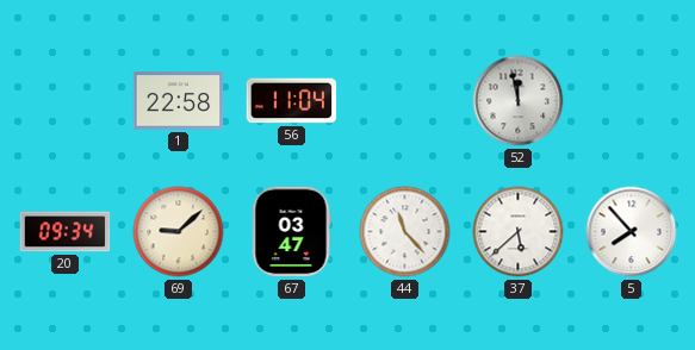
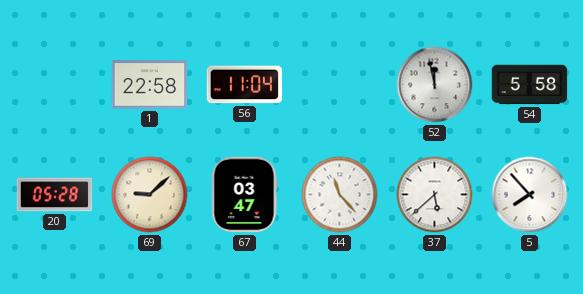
54: none -> 5:58
20: 09:34 -> 05:28
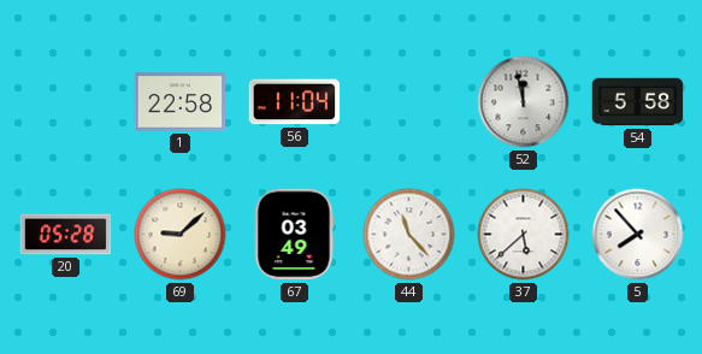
67: 03:47 -> 03:49
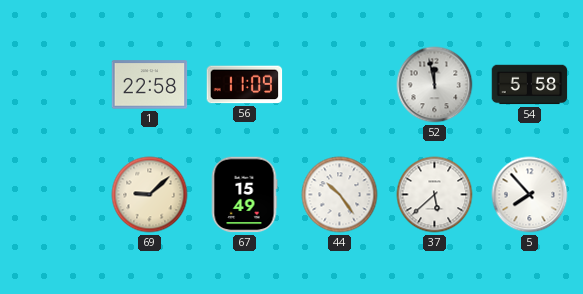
56: 11:04 -> 11:09
20: 05:28 -> none
67: 03:49 -> 15:49
44: 11:23 -> 10:24
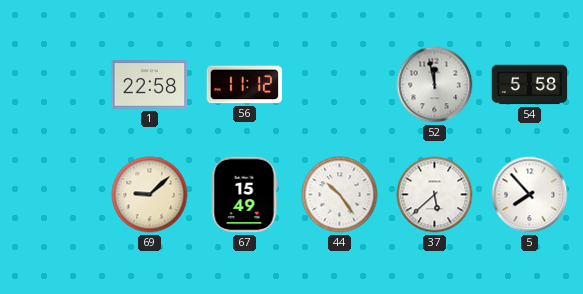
56: 11:09 -> 11:12
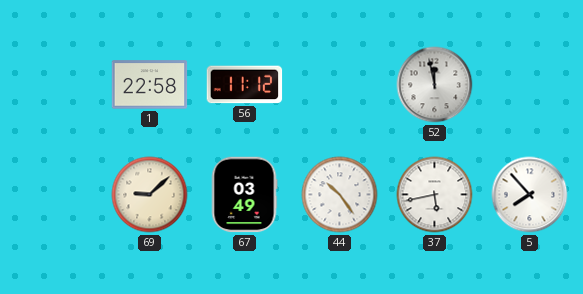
54: 5:58 -> none
67: 15:49 -> 03:49
37: 5:38 -> 5:43
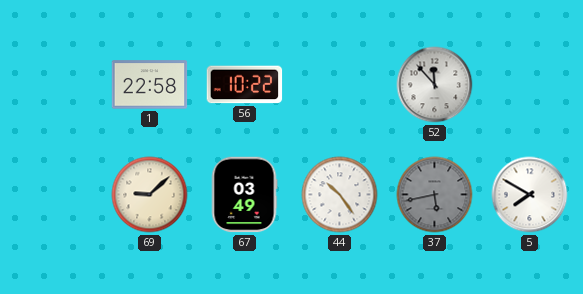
56: 11:12 -> 10:22
52: 11:58 -> 11:53
37 dial: white -> grey
5: 7:53 -> 7:50
